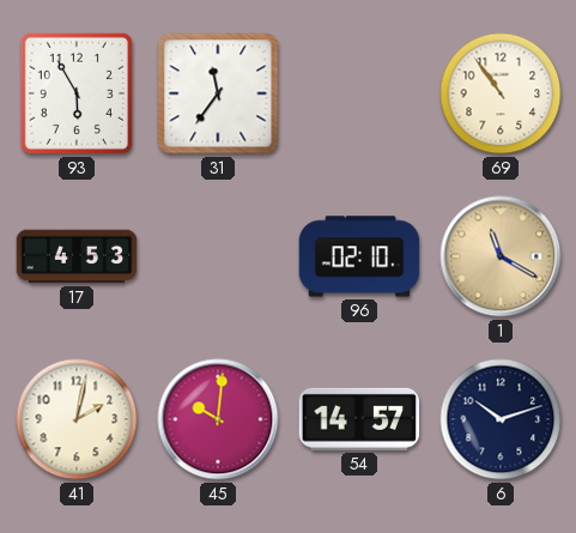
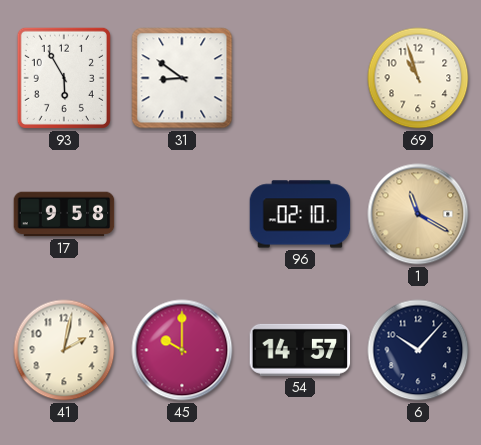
31: 11:36 -> 8:51
69: 10:54 -> 10:57
17: 4:53 -> 9:58
45: 10:01 -> 10:00
6: 10:12 -> 10:07
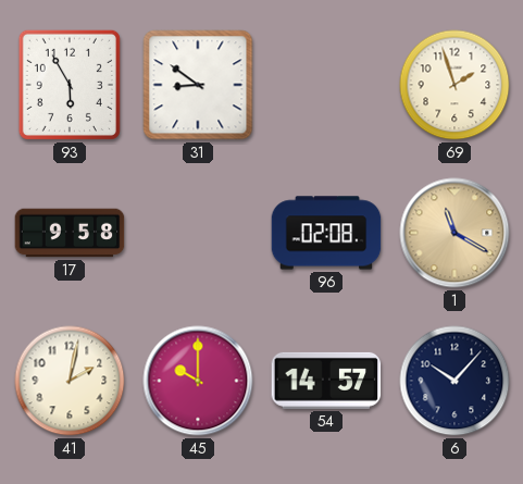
69: 10:57 -> 1:57
96: 02:10 -> 02:08
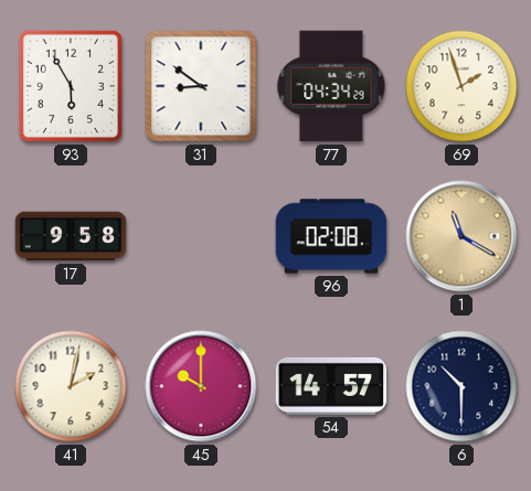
77: none -> 04:34
6: 10:07 -> 10:30
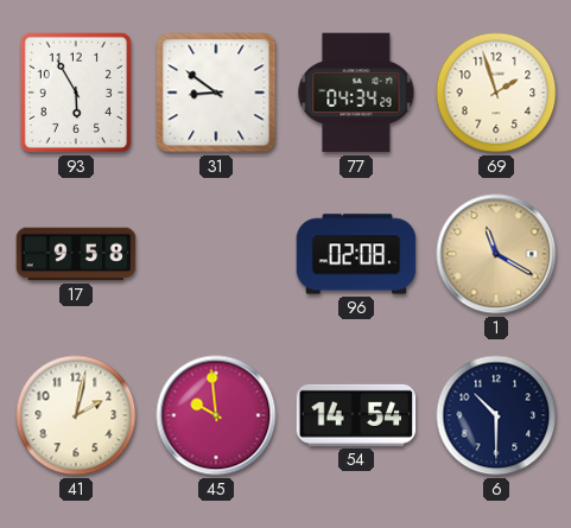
45: 10:00 -> 9:59
54: 14:57 -> 14:54
